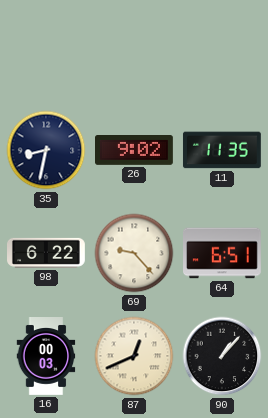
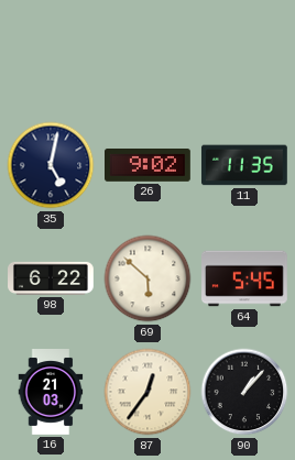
35: 8:32 -> 5:02
69: 9:23 -> 5:52
64: 6:51 -> 5:45
16: 00:03 -> 21:03
87: 12:41 -> 12:36
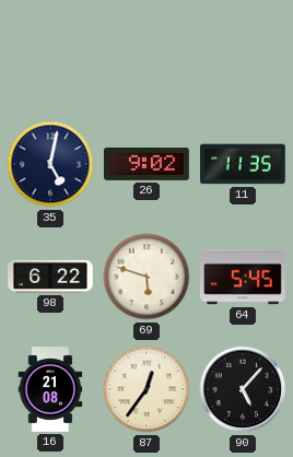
69: 5:52 -> 5:48
16: 21:03 -> 21:08
90: 1:07 -> 5:07
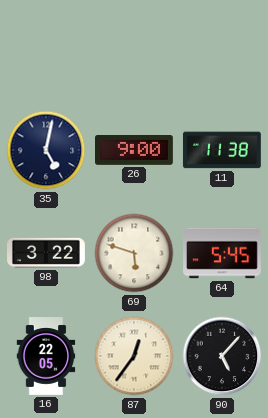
26: 9:02 -> 9:00
11: 11:35 -> 11:38
98: 6:22 -> 3:22
16: 21:08 -> 22:05
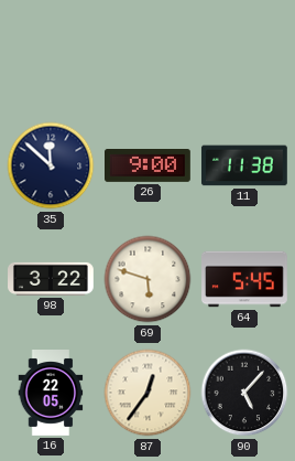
35: 5:02 -> 11:52
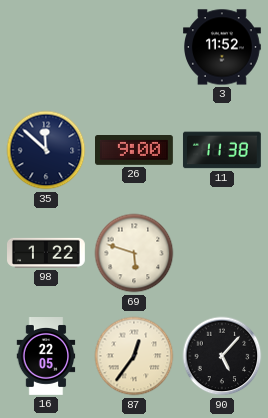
3: none -> 11:52
98: 3:22 -> 1:22
64: 5:45 -> none
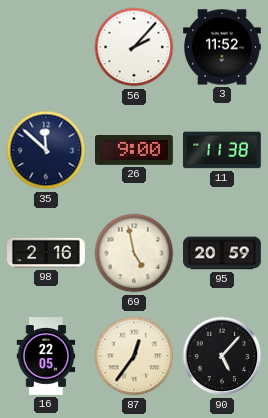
56: none -> 2:07
98: 1:22 -> 2:16
69: 5:48 -> 4:58
95: none -> 20:59
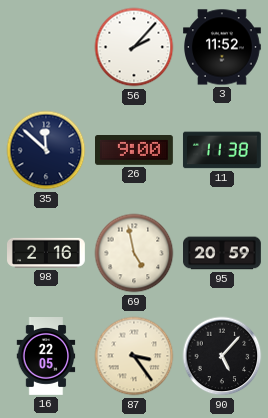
87: 12:36 -> 3:24
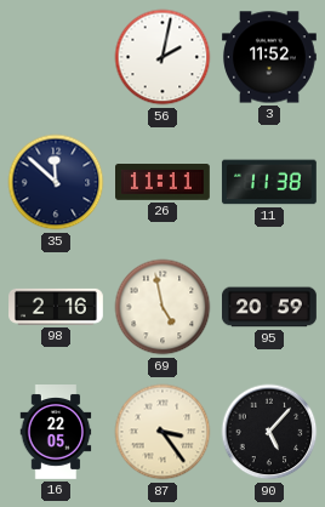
56: 2:07 -> 2:02
26: 9:00 -> 11:11
